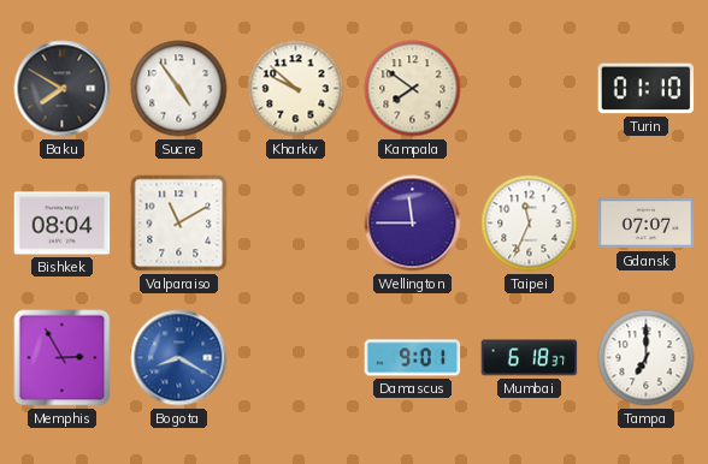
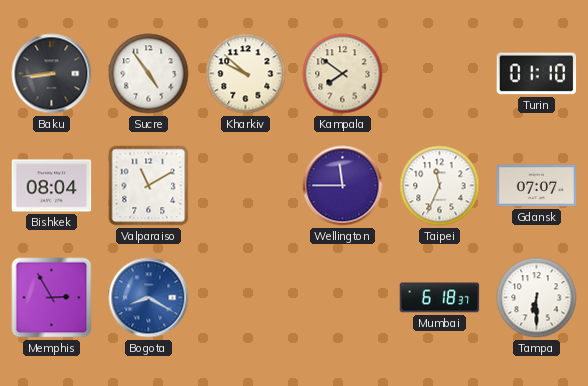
Baku: 7:50 -> 8:44
Damascus: 9:01 -> none
Tampa: 7:00 -> 6:30
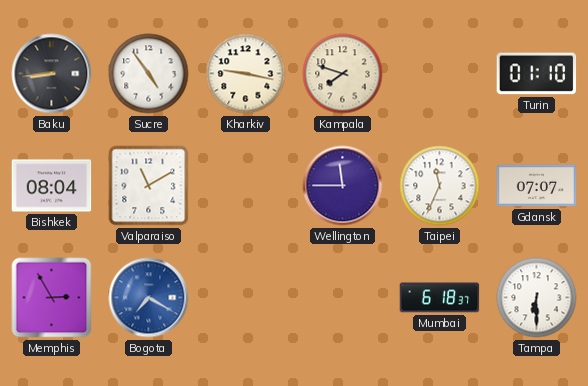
Kharkiv: 9:52 -> 9:17
Kampala: 7:51 -> 7:48
Bogota: 8:20 -> 7:20
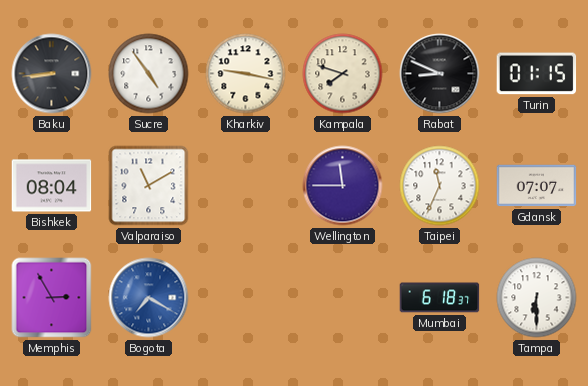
Rabat: none -> 8:49
Turin: 01:10 -> 01:15
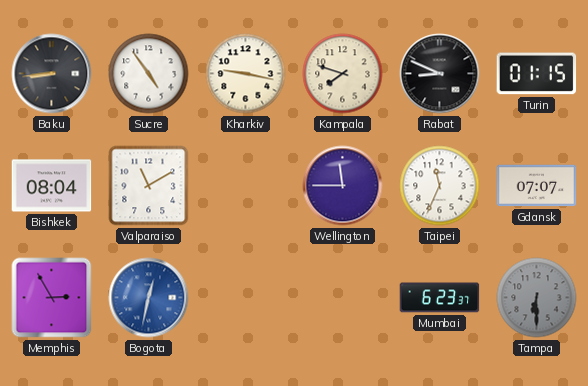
Bogota: 7:20 -> 12:32
Mumbai: 6:18 -> 6:23
Tampa dial: white -> grey
